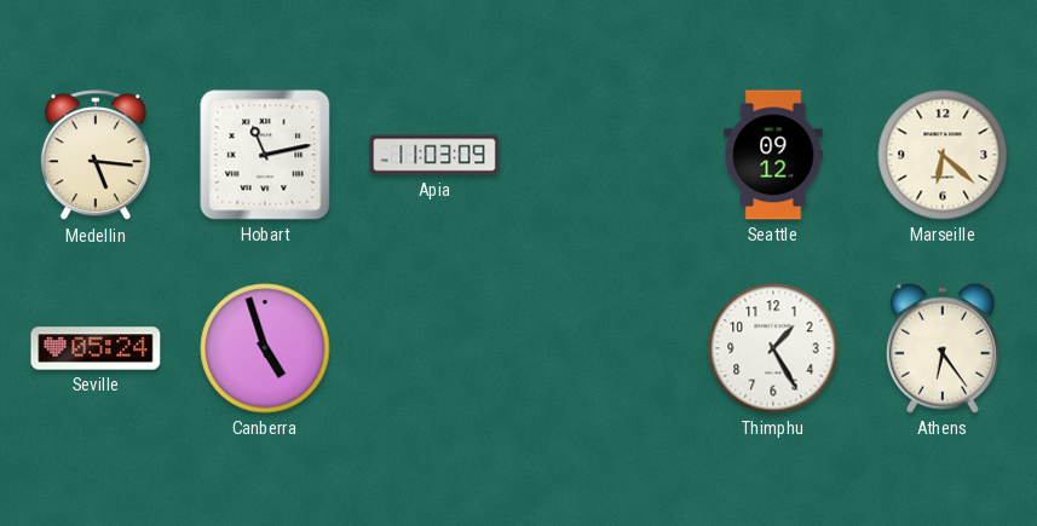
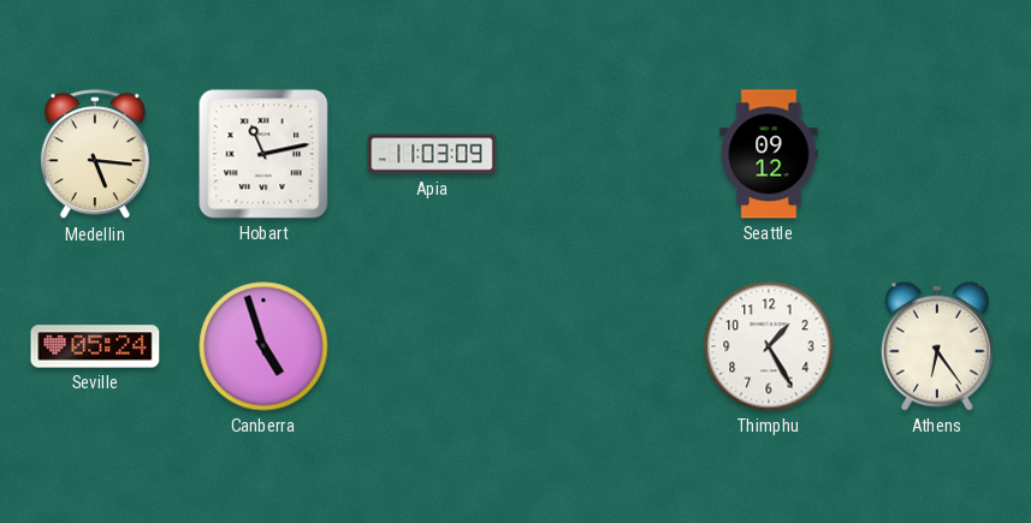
Marseille: 6:22 -> none
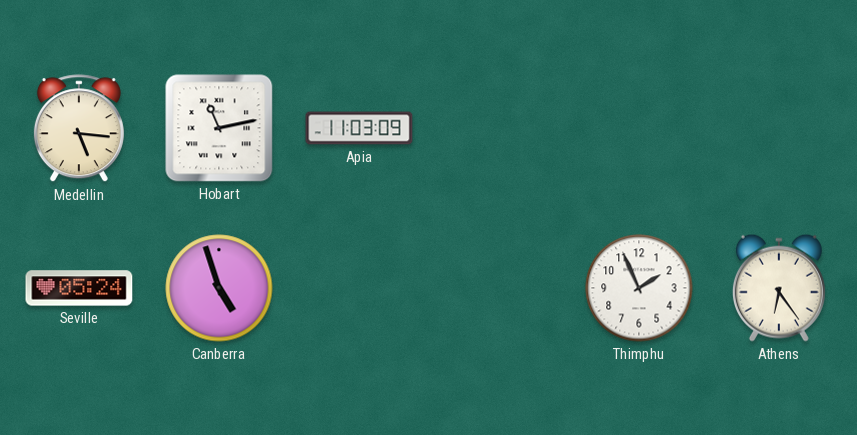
Seattle: 09:12 -> none
Thimphu: 1:25 -> 1:56
